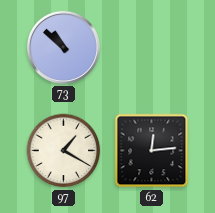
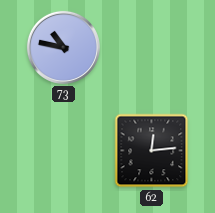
73: 10:52 -> 10:47
97: 1:20 -> none
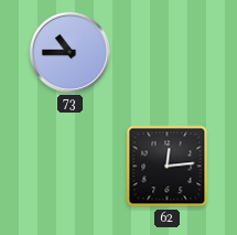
73: 10:47 -> 10:45
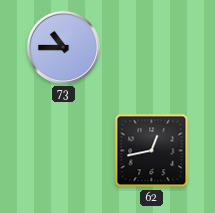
62: 12:14 -> 12:43
